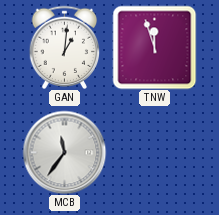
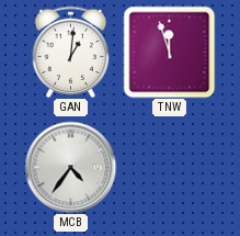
MCB: 11:36 -> 4:36
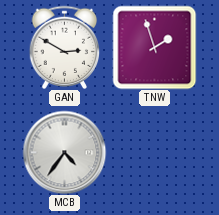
GAN: 1:01 -> 2:50
TNW: 11:57 -> 1:57
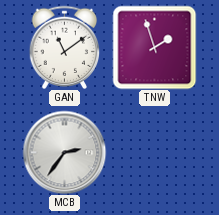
GAN: 2:50 -> 11:09
MCB: 4:36 -> 2:36
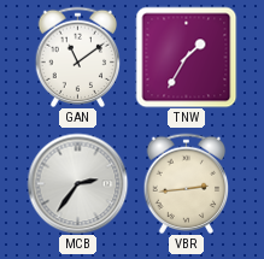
TNW: 1:57 -> 1:35
VBR: none -> 2:44
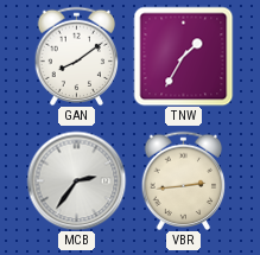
GAN: 11:09 -> 8:09
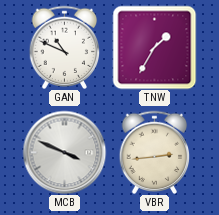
GAN: 8:09 -> 10:49
MCB: 2:36 -> 3:49
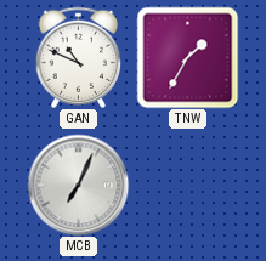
MCB: 3:49 -> 7:04
VBR: 2:44 -> none
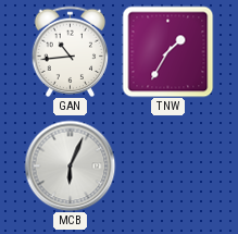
GAN: 10:49 -> 10:44
MCB: 7:04 -> 6:04
